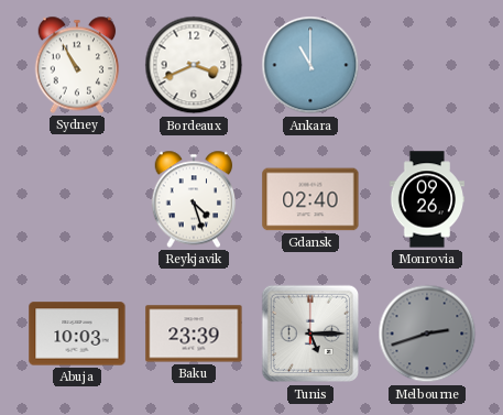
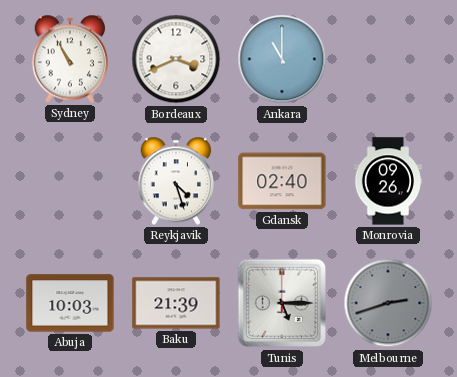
Baku: 23:39 -> 21:39
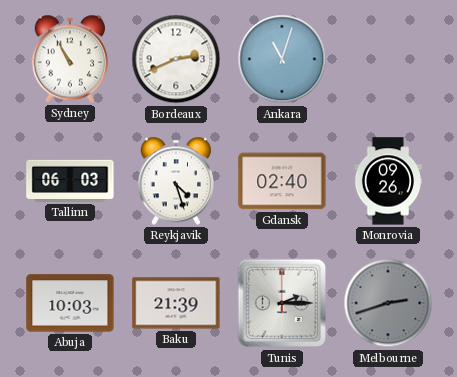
Bordeaux: 3:41 -> 2:41
Ankara: 11:00 -> 11:03
Tallinn: none -> 06:03
Tunis: 5:15 -> 2:15
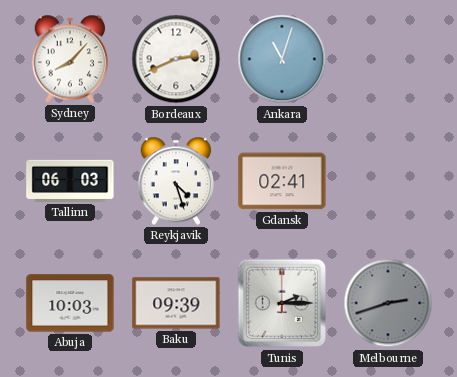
Sydney: 10:55 -> 8:07
Gdansk: 02:40 -> 02:41
Monrovia: 09:26 -> none
Baku: 21:39 -> 09:39
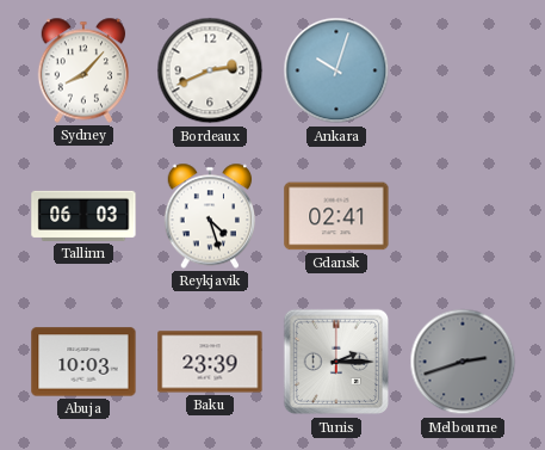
Ankara: 11:03 -> 10:03
Baku: 09:39 -> 23:39
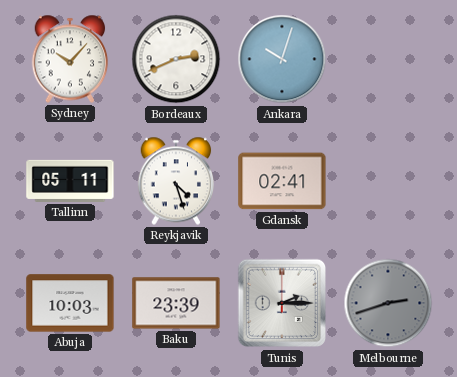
Sydney: 8:07 -> 10:07
Tallinn: 06:03 -> 05:11
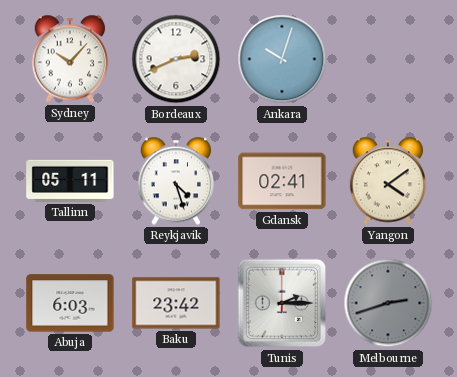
Yangon: none -> 4:09
Abuja: 10:03 -> 6:03
Baku: 23:39 -> 23:42
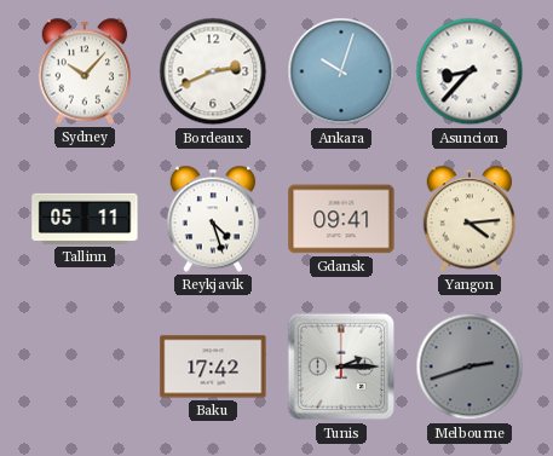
Asuncion: none -> 8:37
Gdansk: 02:41 -> 09:41
Yangon: 4:09 -> 4:14
Abuja: 6:03 -> none
Baku: 23:42 -> 17:42
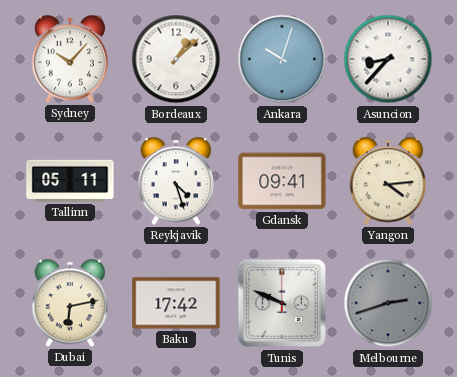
Bordeaux: 2:41 -> 1:08
Dubai: none -> 6:13
Tunis: 2:15 -> 9:49
